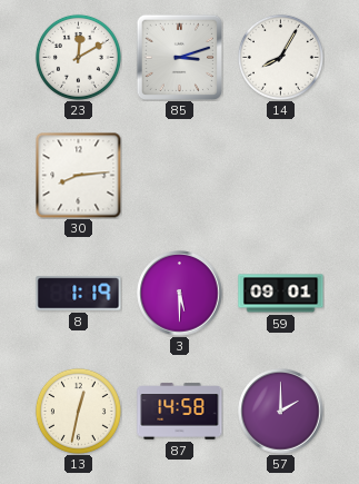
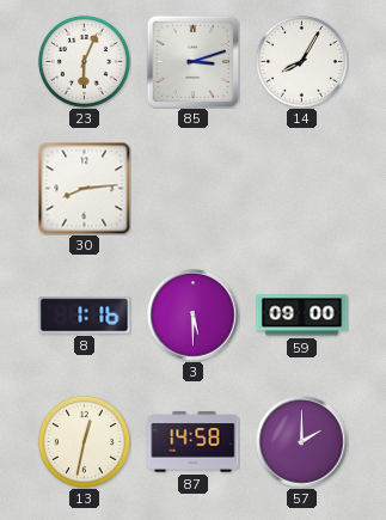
23: 12:10 -> 6:04
8: 1:19 -> 1:16
59: 09:01 -> 09:00
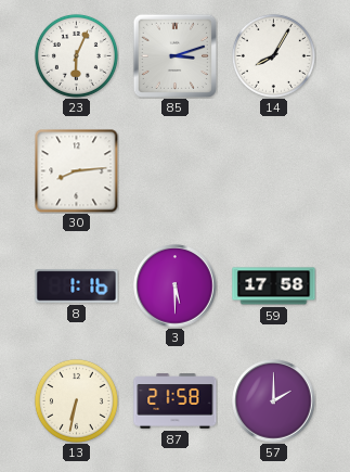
59: 09:00 -> 17:58
13: 12:32 -> 6:32
87: 14:58 -> 21:58
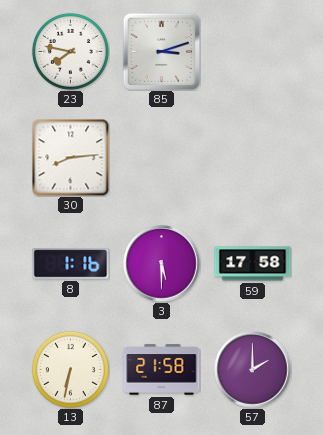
23: 6:04 -> 7:47
14: 8:05 -> none
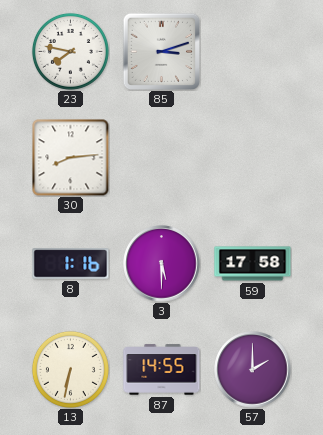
87: 21:58 -> 14:55
